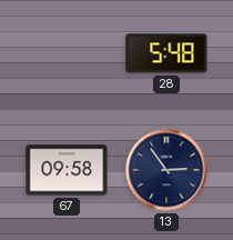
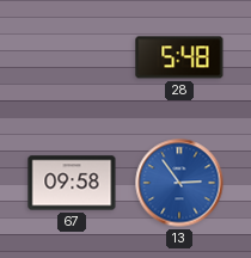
13 dial: navy -> blue
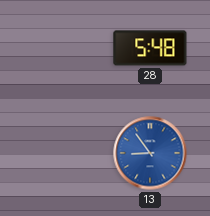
67: 09:58 -> none
13: 2:54 -> 8:54
